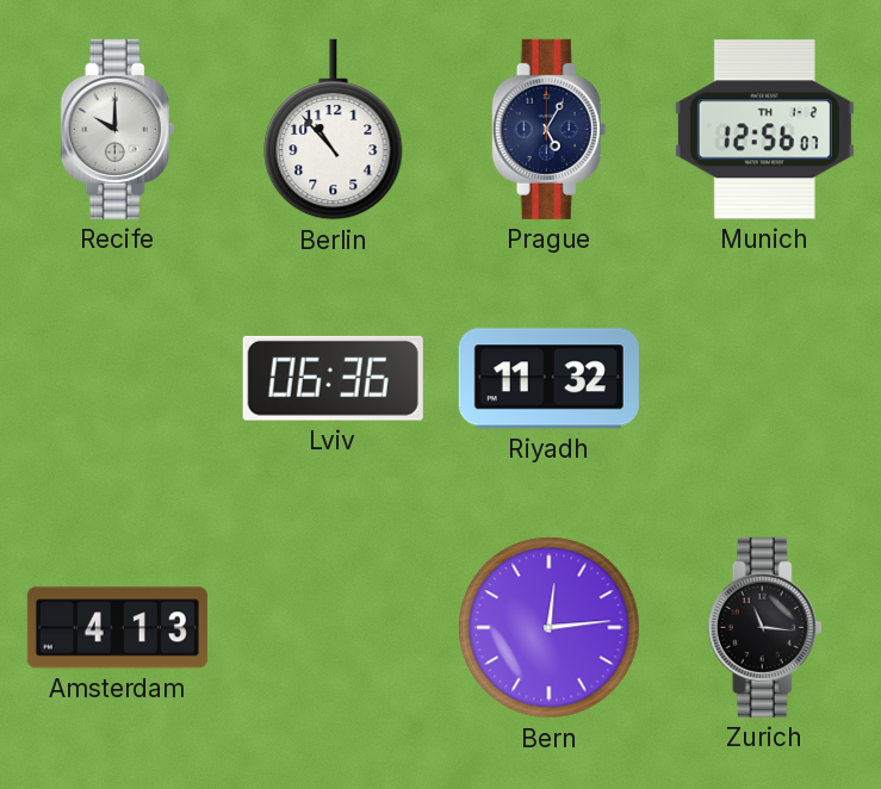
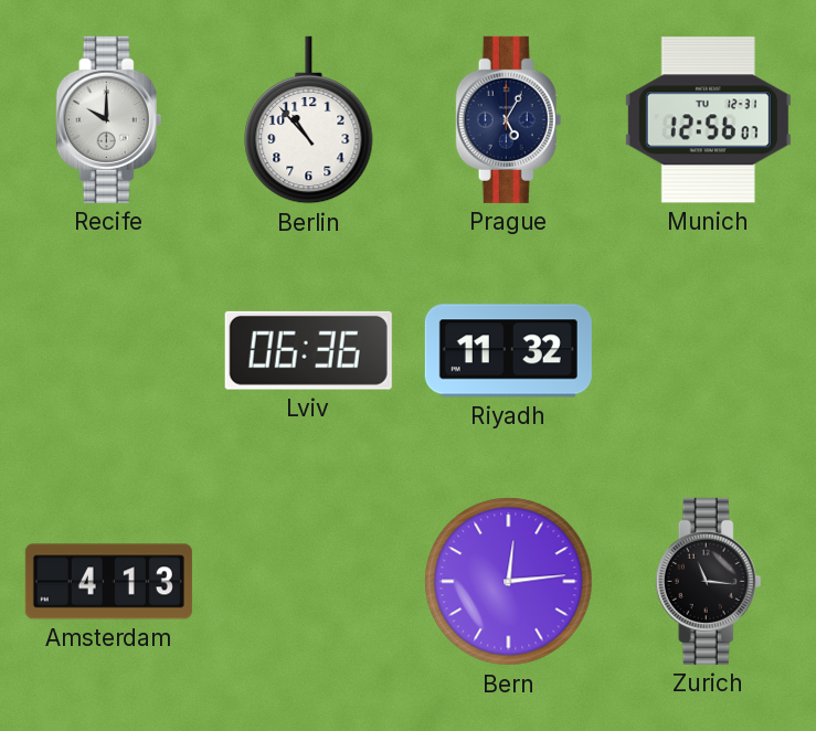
Munich date: TH 1-2 -> TU 12-31
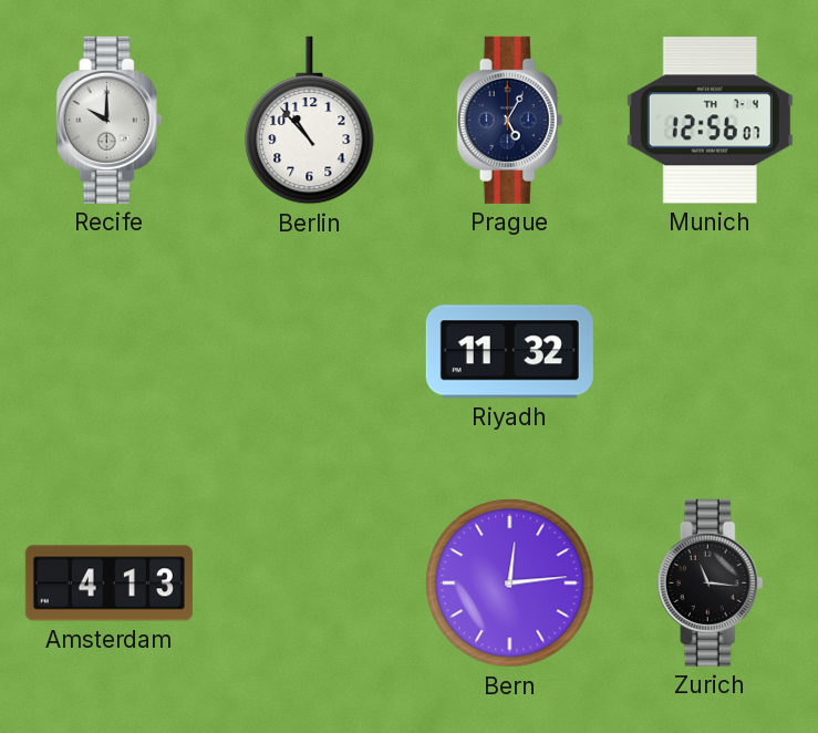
Munich date: TU 12-31 -> TH 7-4
Lviv: 06:36 -> none
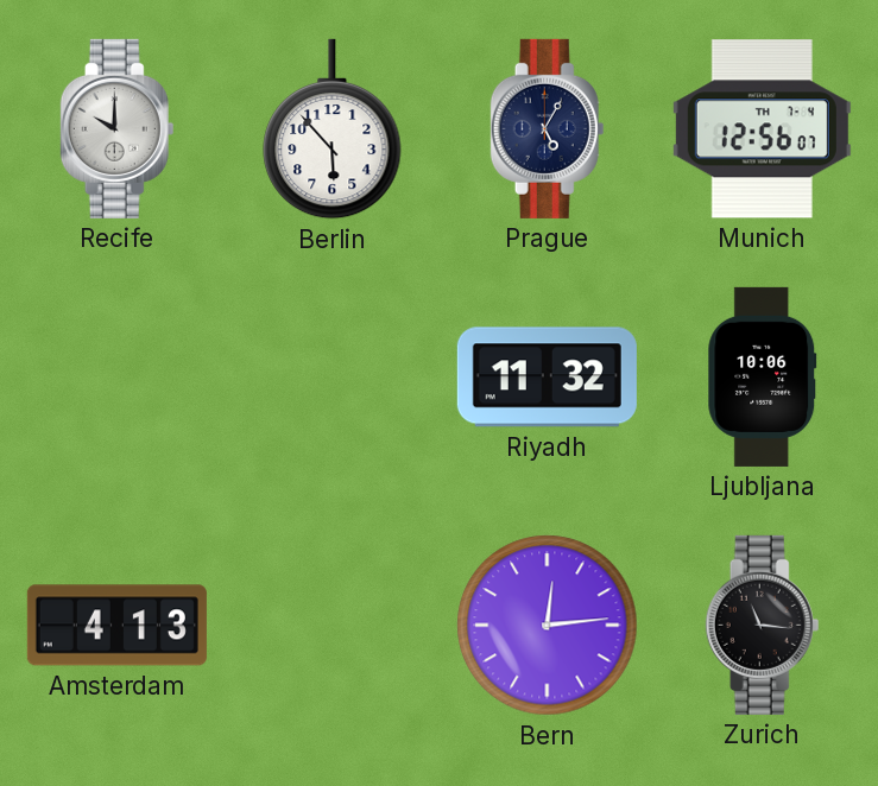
Berlin: 10:53 -> 5:53
Ljubljana: none -> 10:06
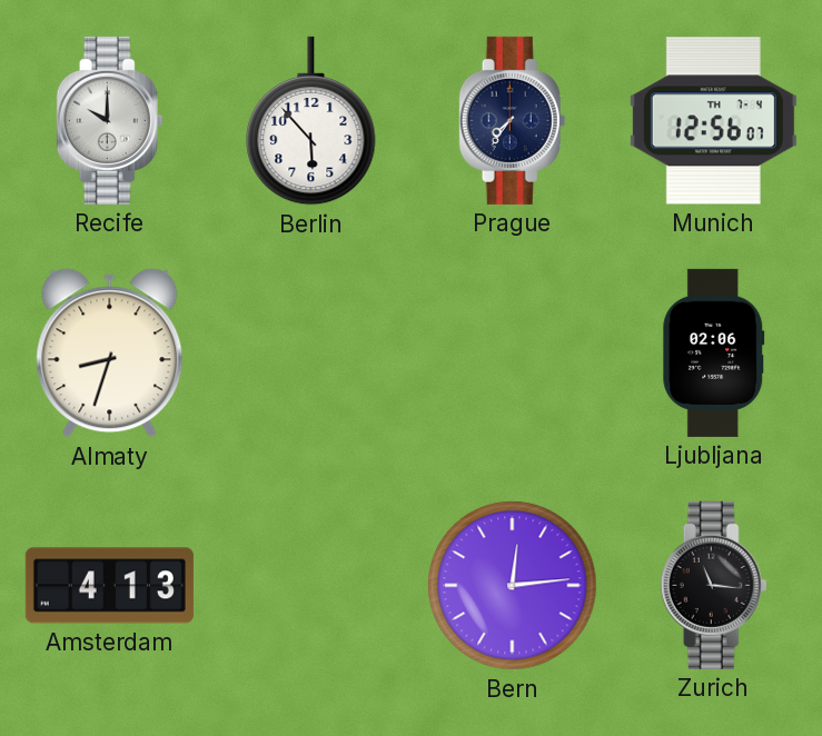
Prague: 5:05 -> 7:36
Almaty: none -> 8:33
Riyadh: 11:32 -> none
Ljubljana: 10:06 -> 02:06
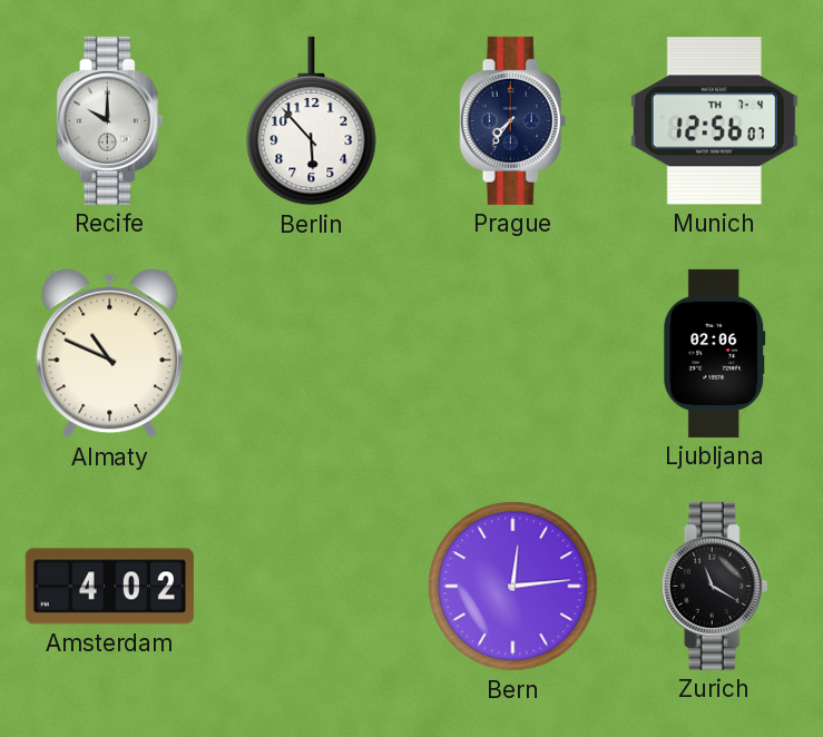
Almaty: 8:33 -> 10:49
Amsterdam: 4:13 -> 4:02
Zurich: 11:16 -> 11:20
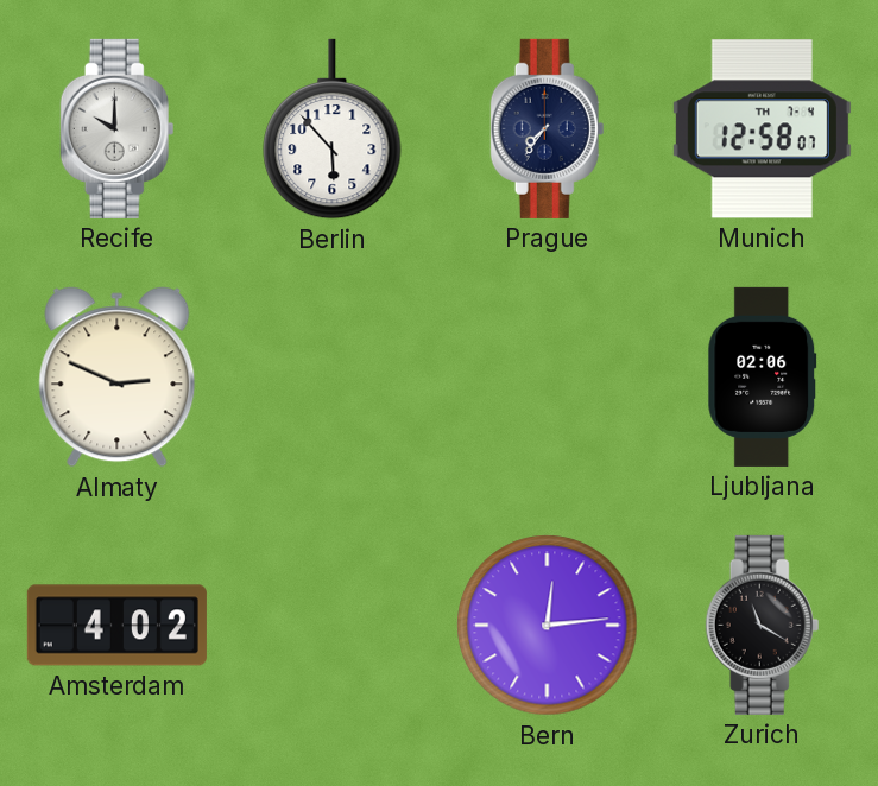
Munich: 12:56 -> 12:58
Almaty: 10:49 -> 2:49
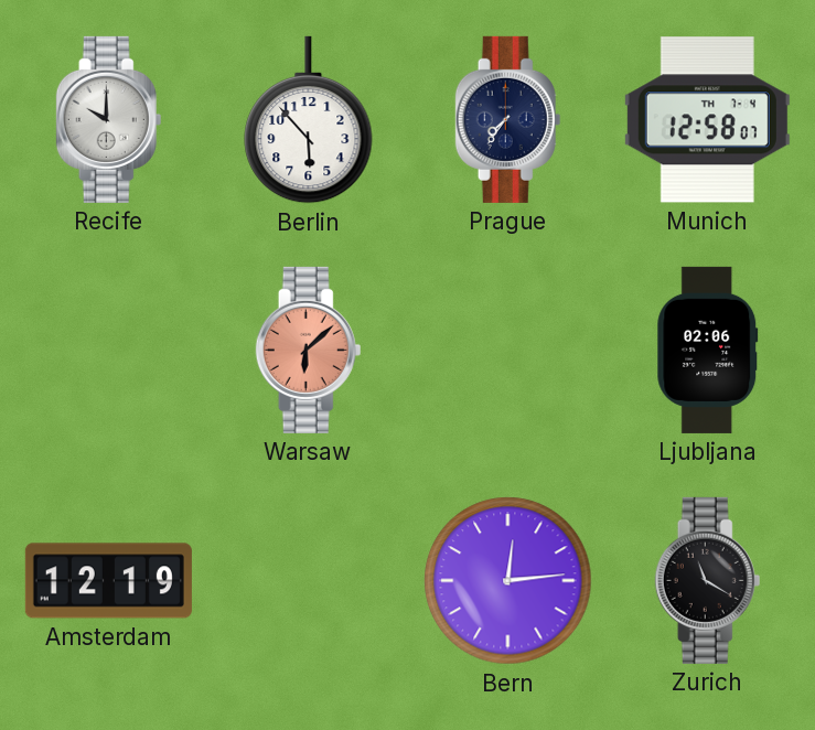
Almaty: 2:49 -> none
Warsaw: none -> 6:08
Amsterdam: 4:02 -> 12:19
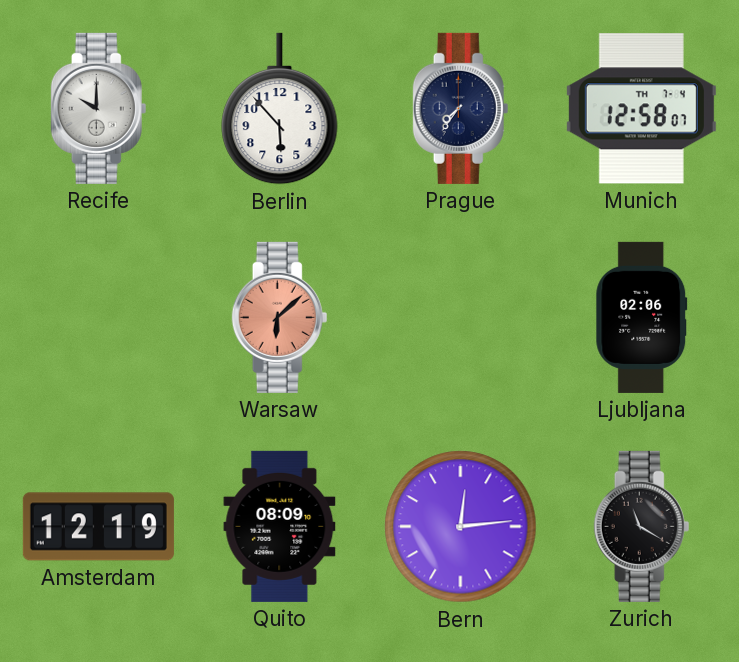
Quito: none -> 08:09
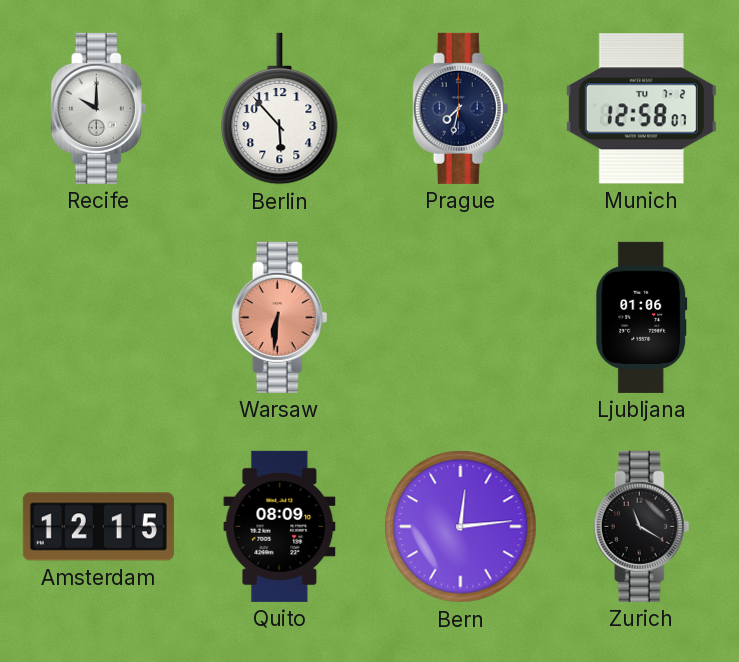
Prague: 7:36 -> 7:32
Munich date: TH 7-4 -> TU 7-2
Warsaw: 6:08 -> 6:31
Ljubljana: 02:06 -> 01:06
Amsterdam: 12:19 -> 12:15
